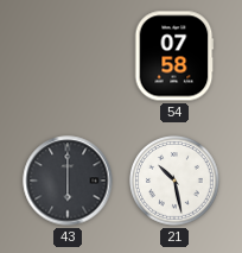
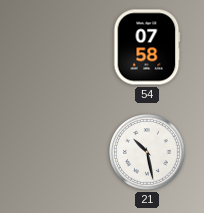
43: 6:00 -> none
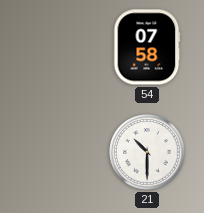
21: 10:28 -> 10:30
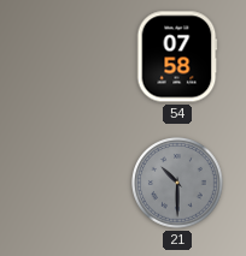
21 dial: white -> grey
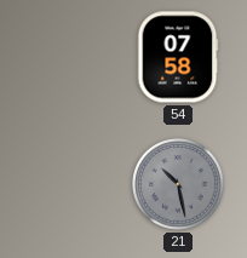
21: 10:30 -> 10:28
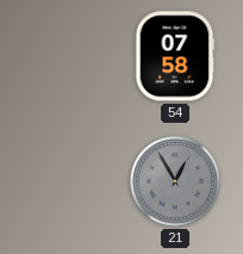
21: 10:28 -> 12:55
